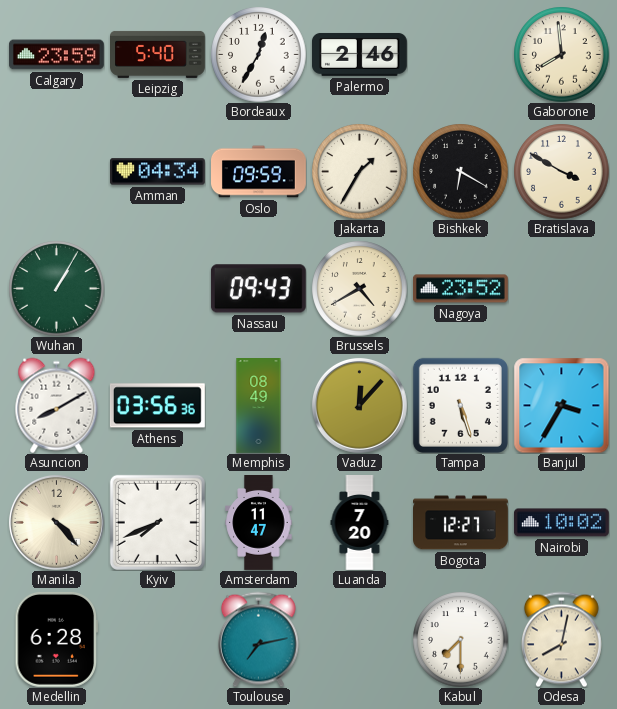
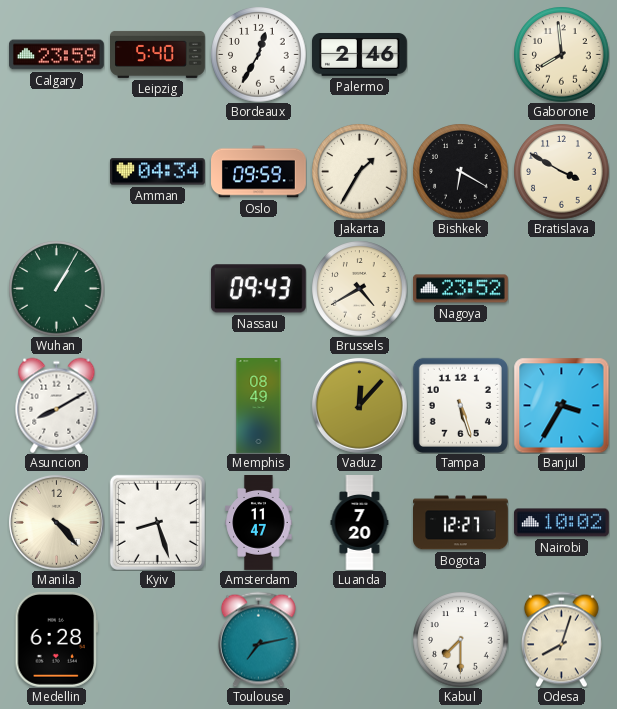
Athens: 03:56 -> none
Kyiv: 7:41 -> 8:27
Odesa: 8:02 -> 8:03
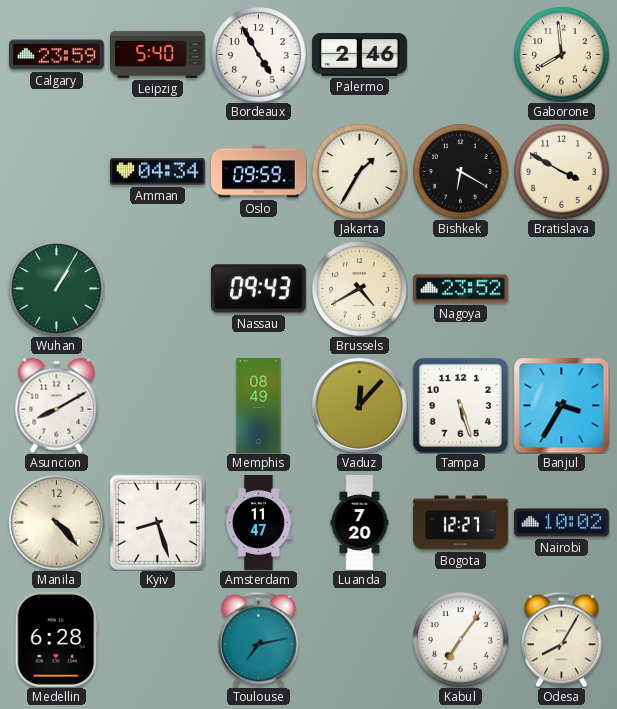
Bordeaux: 12:35 -> 4:55
Kabul: 7:30 -> 7:06
Odesa: 8:03 -> 8:05
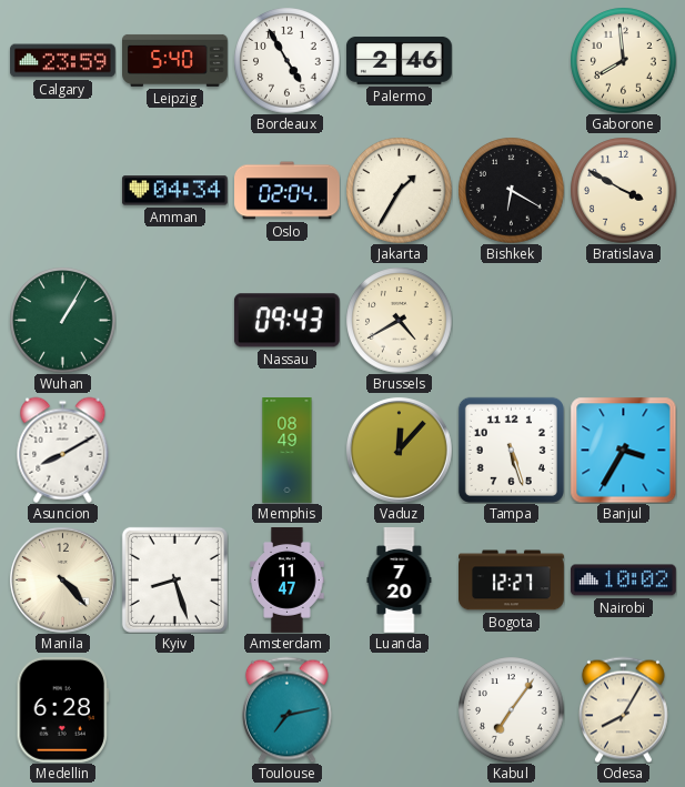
Oslo: 09:59 -> 02:04
Nagoya: 23:52 -> none
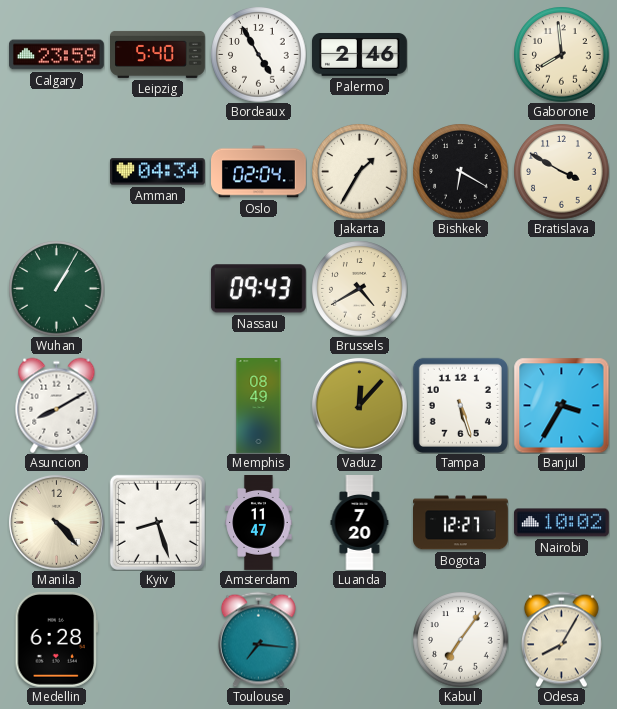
Toulouse: 7:13 -> 7:16
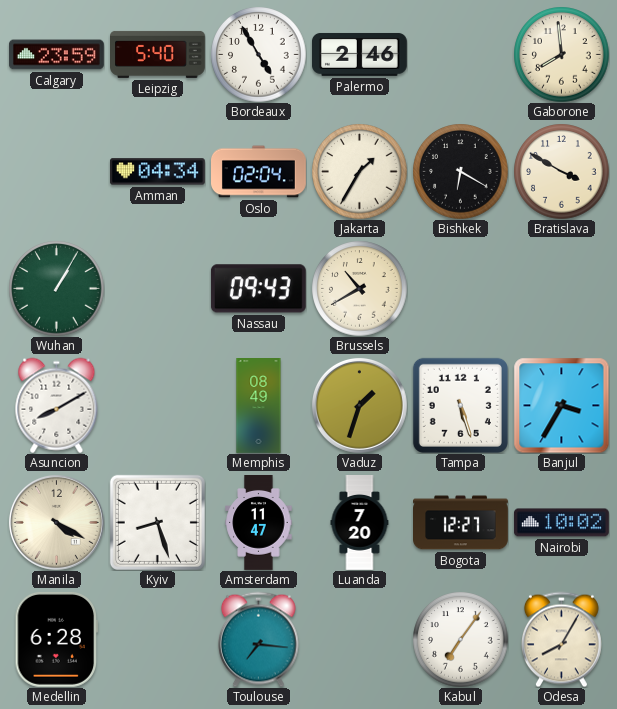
Brussels: 4:40 -> 10:40
Vaduz: 12:07 -> 1:33
Manila: 4:23 -> 4:20
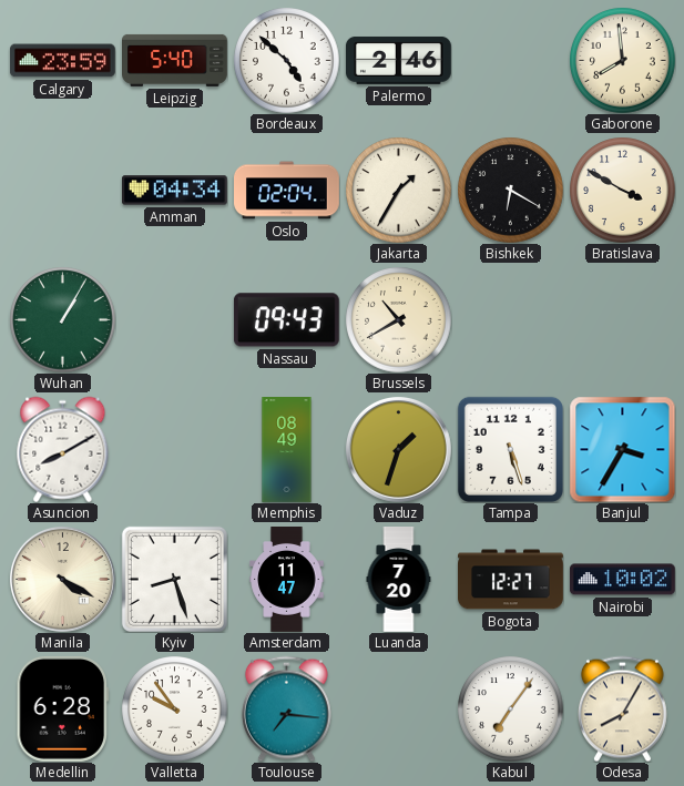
Bordeaux: 4:55 -> 4:52
Valletta: none -> 9:54
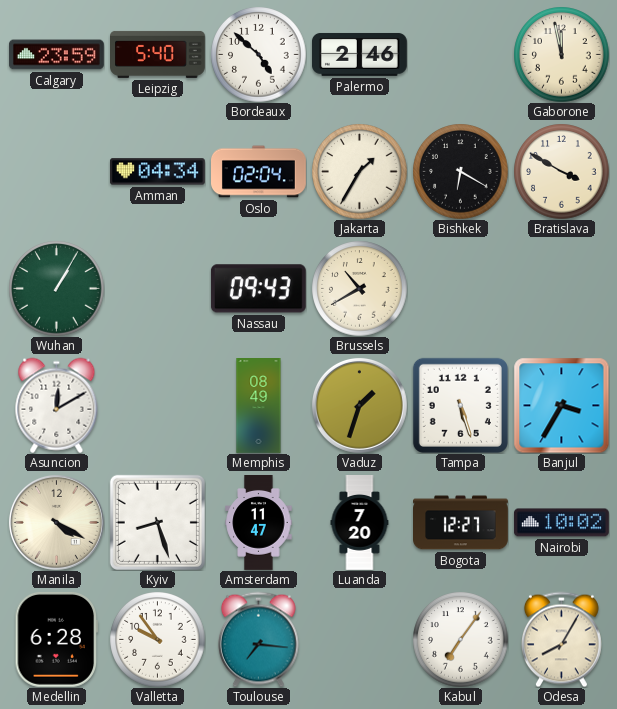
Gaborone: 7:59 -> 11:58
Asuncion: 8:10 -> 12:10
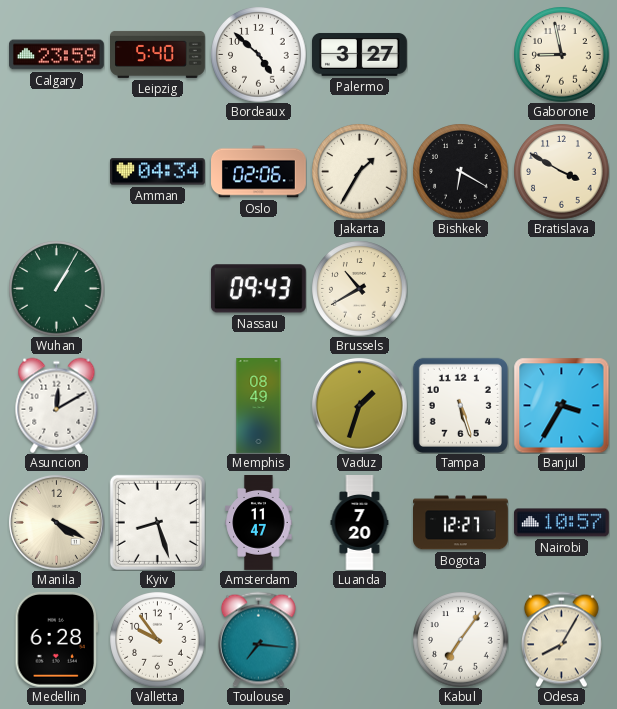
Palermo: 2:46 -> 3:27
Gaborone: 11:58 -> 8:58
Oslo: 02:04 -> 02:06
Nairobi: 10:02 -> 10:57
